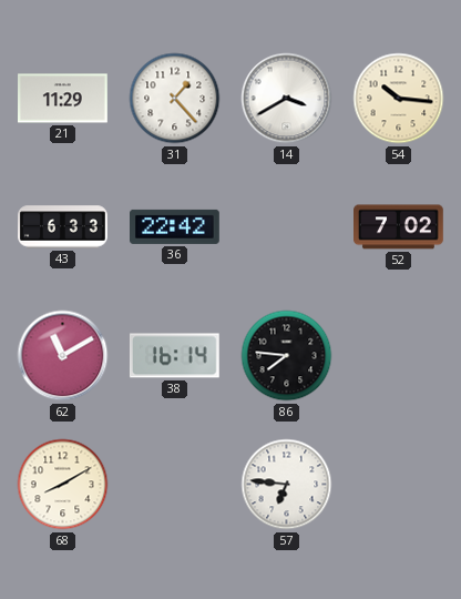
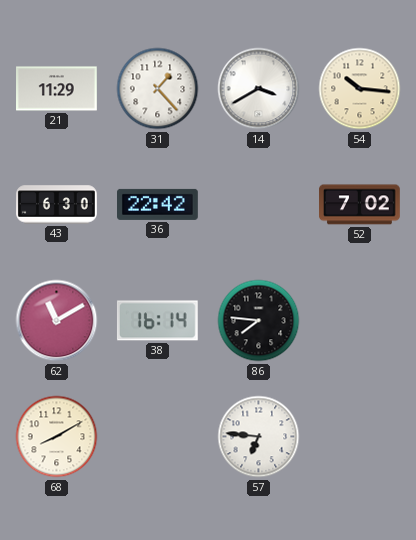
43: 6:33 -> 6:30
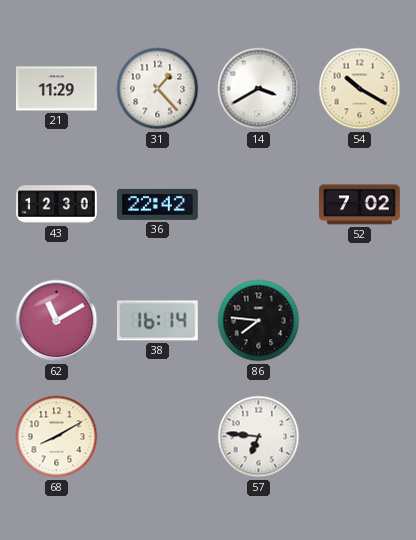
54: 10:16 -> 10:20
43: 6:30 -> 12:30
